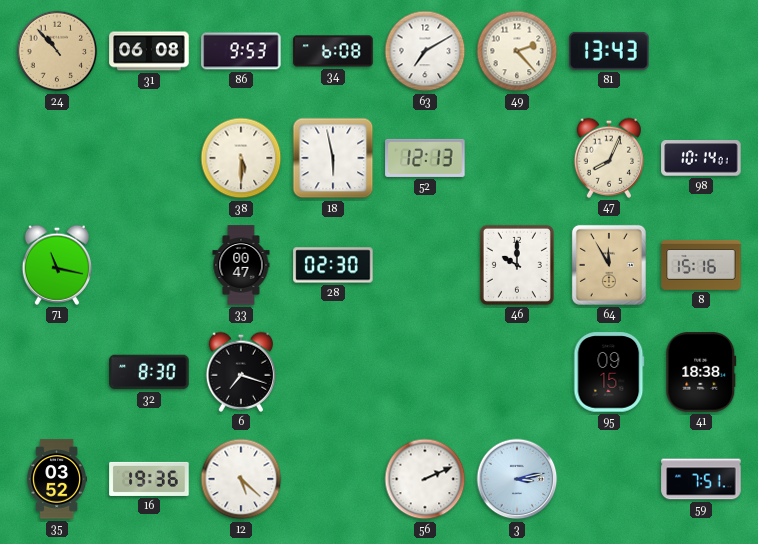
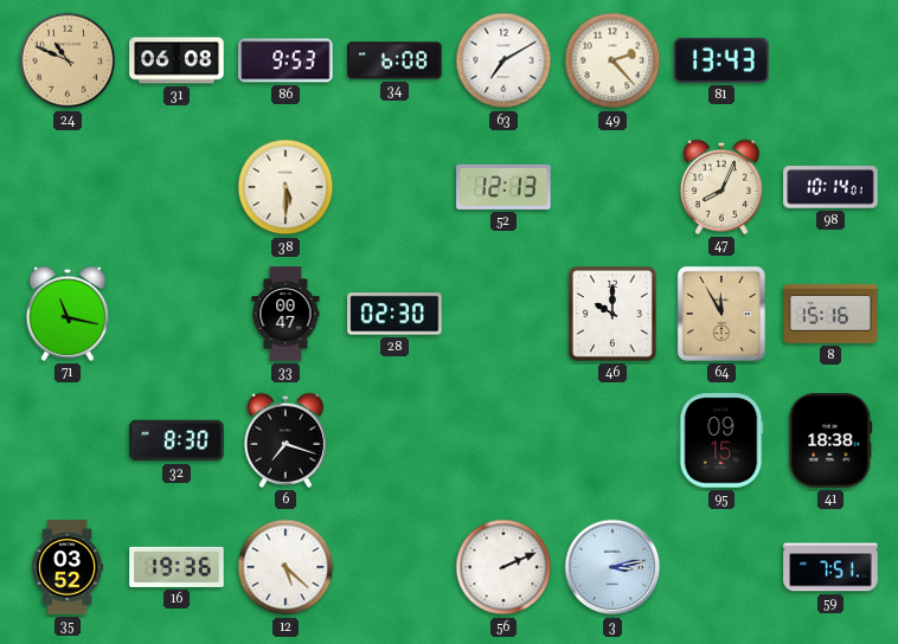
24: 10:53 -> 10:49
18: 5:58 -> none
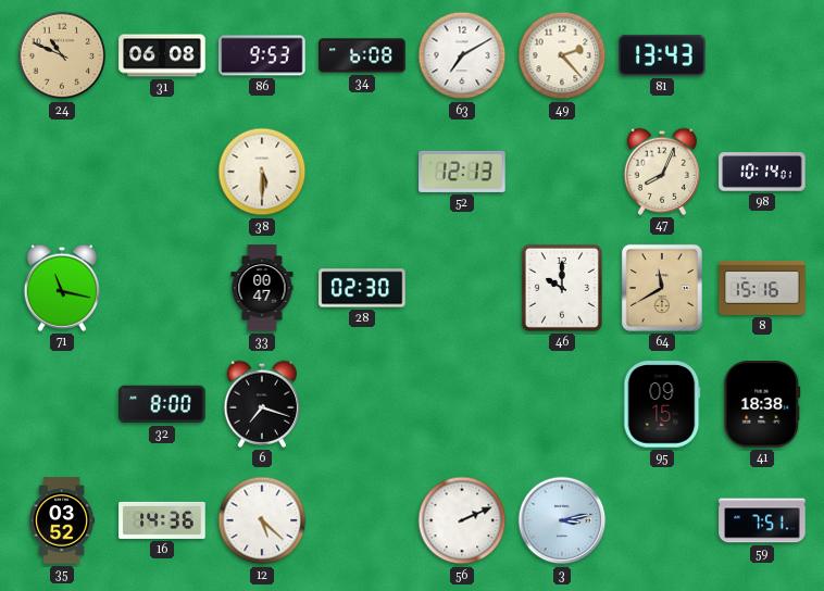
64: 11:55 -> 11:40
32: 8:30 -> 8:00
16: 19:36 -> 14:36
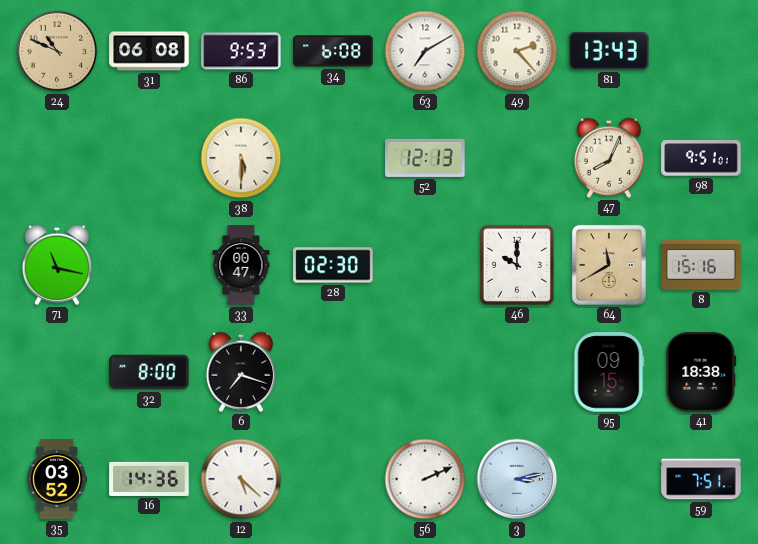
98: 10:14 -> 9:51
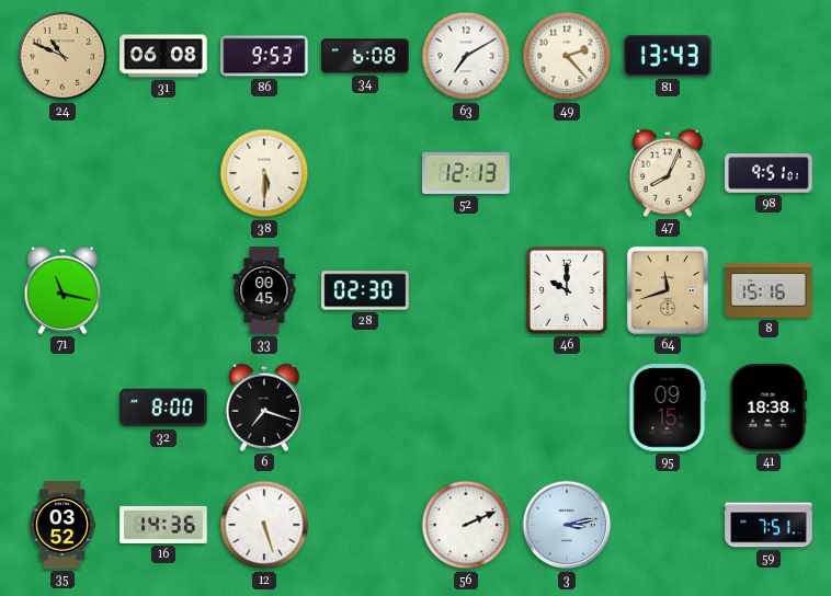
33: 00:47 -> 00:45
64: 11:40 -> 11:42
12: 5:22 -> 5:27
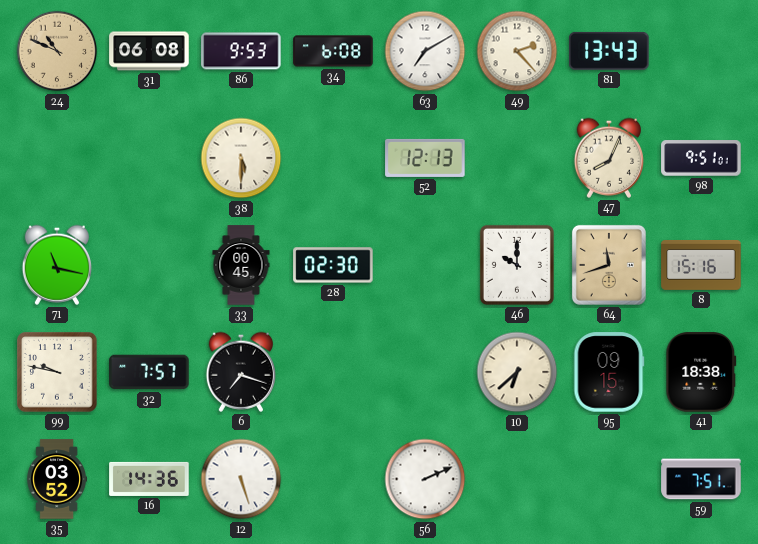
99: none -> 9:47
32: 8:00 -> 7:57
10: none -> 6:38
3: 3:13 -> none
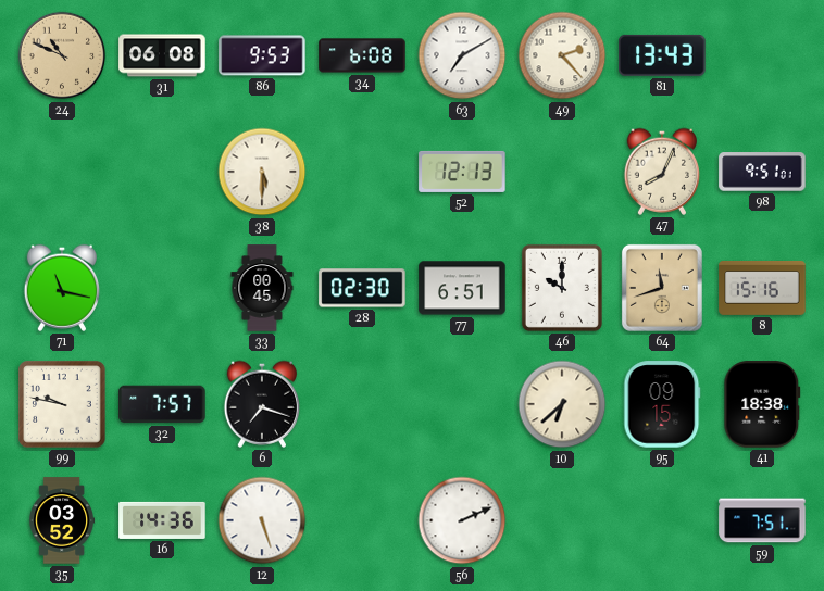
77: none -> 6:51
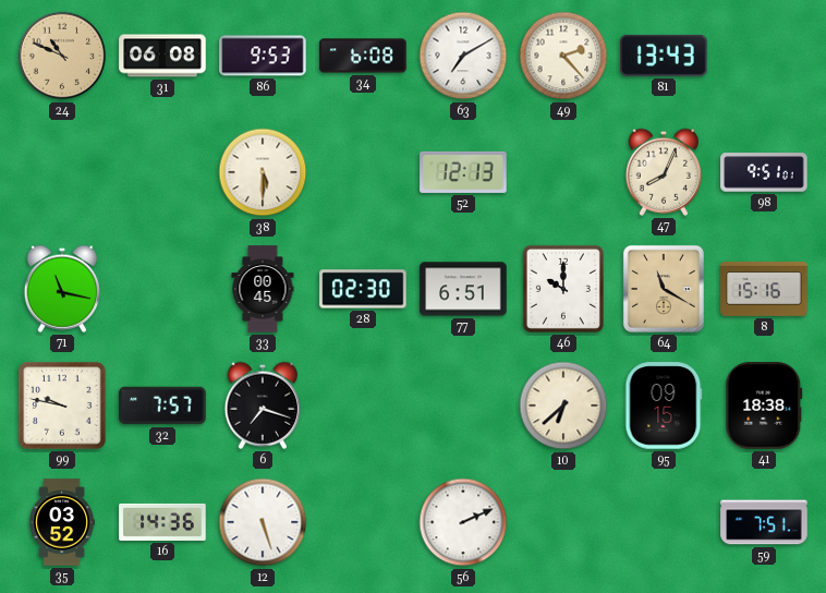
64: 11:42 -> 11:20
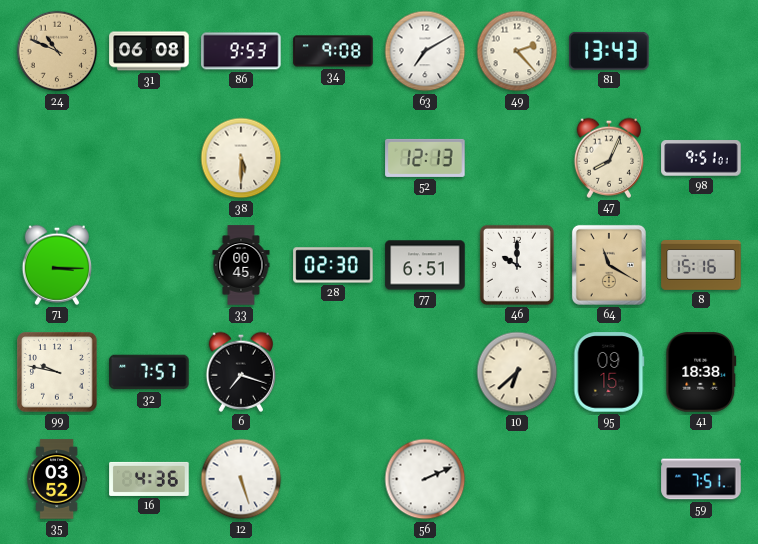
34: 6:08 -> 9:08
71: 11:17 -> 3:15
16: 14:36 -> 4:36
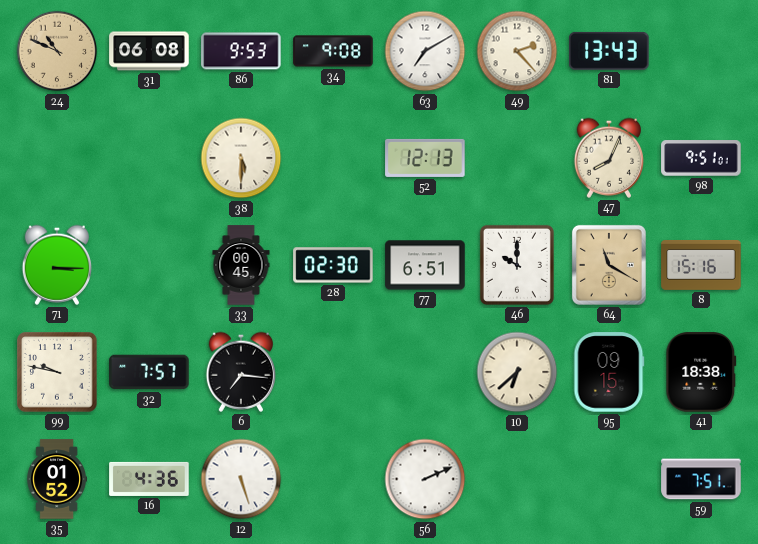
6: 7:18 -> 7:16
35: 03:52 -> 01:52
